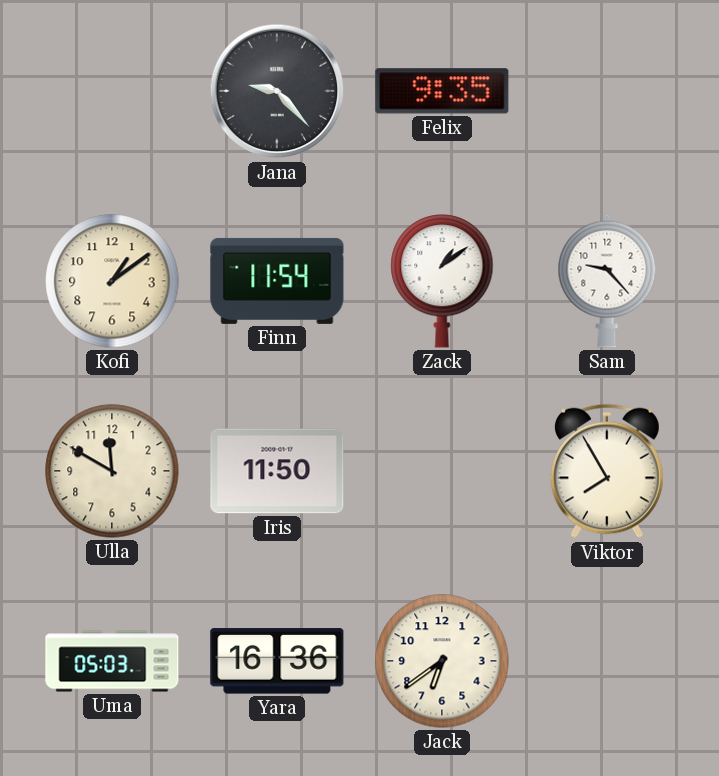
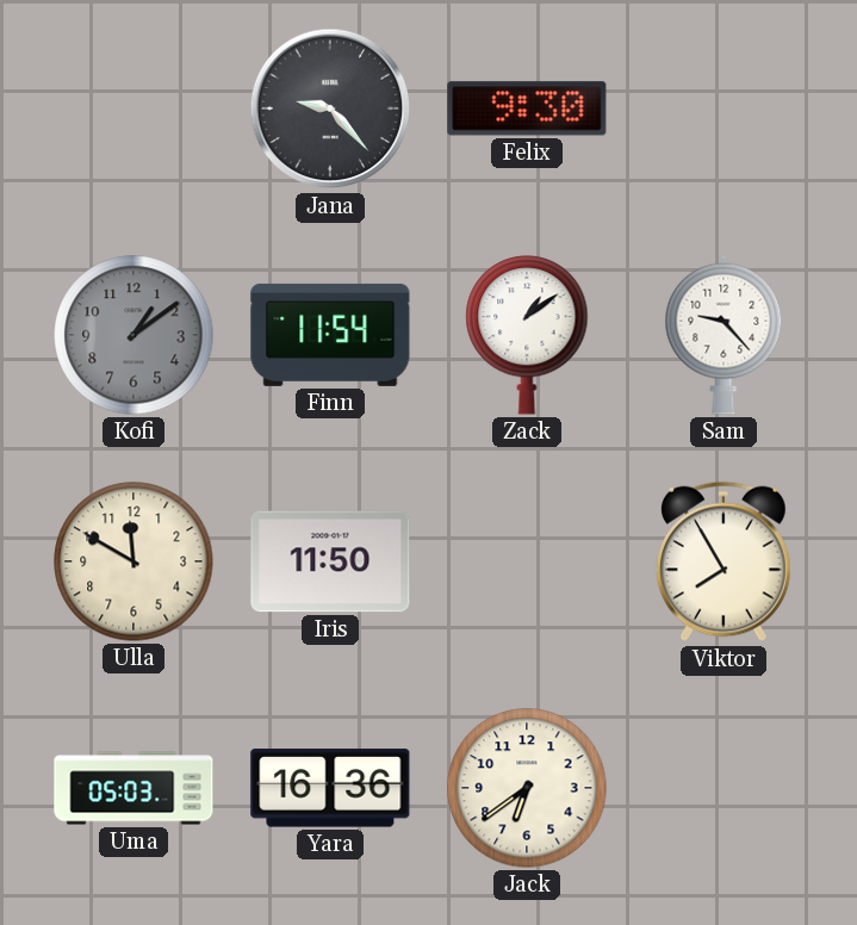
Felix: 9:35 -> 9:30
Kofi dial: cream -> grey
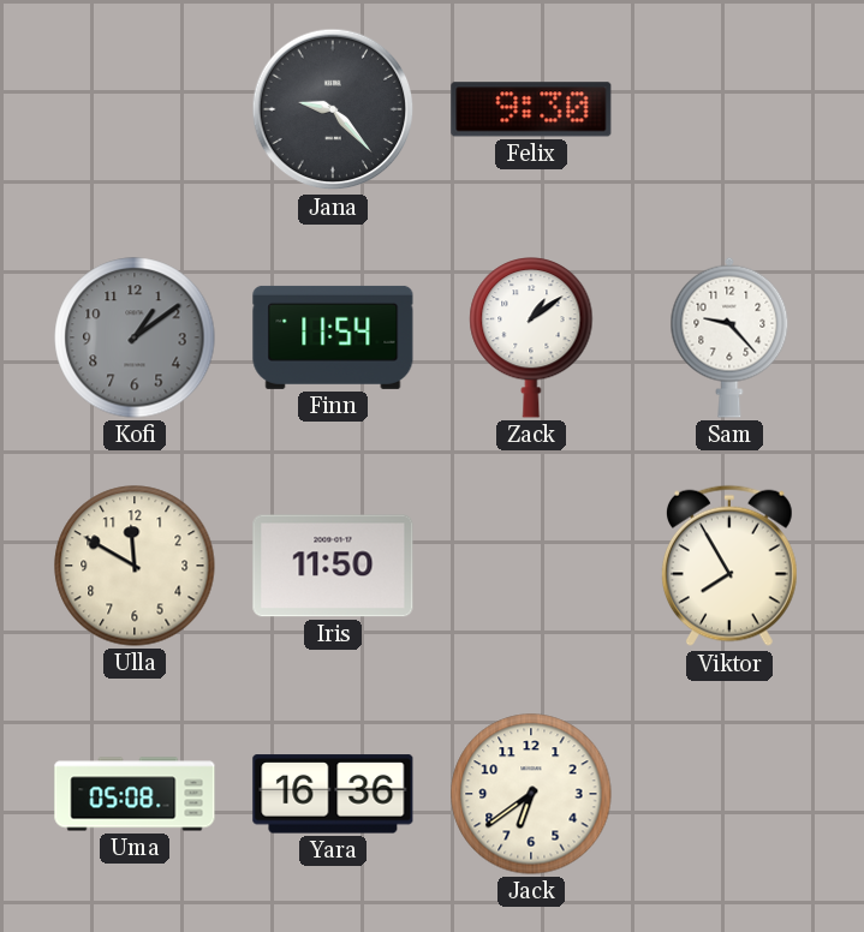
Uma: 05:03 -> 05:08
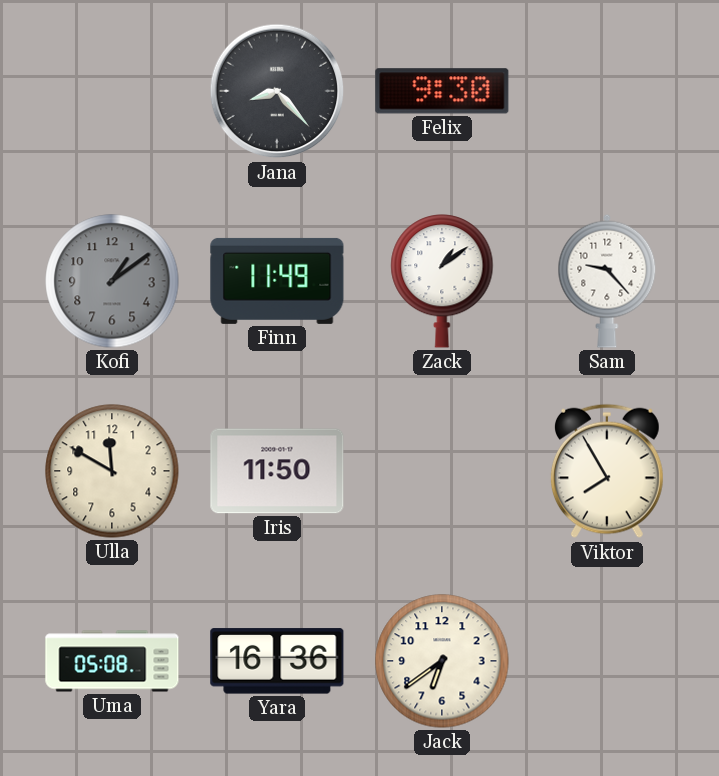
Jana: 9:23 -> 8:23
Finn: 11:54 -> 11:49
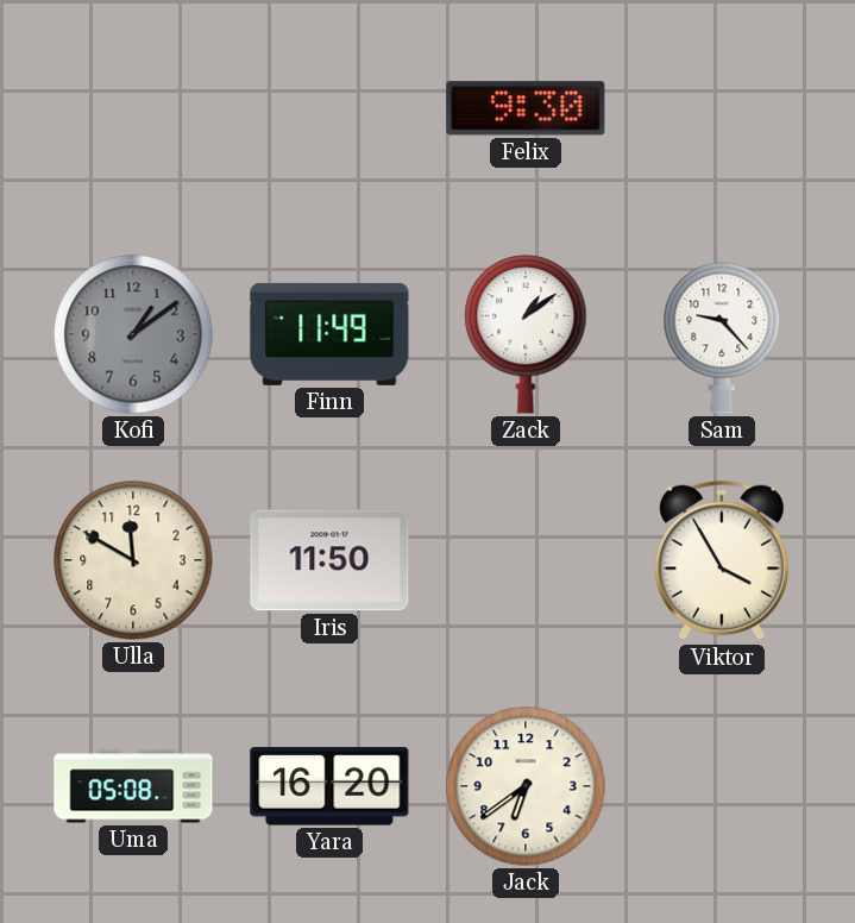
Jana: 8:23 -> none
Viktor: 7:55 -> 3:55
Yara: 16:36 -> 16:20
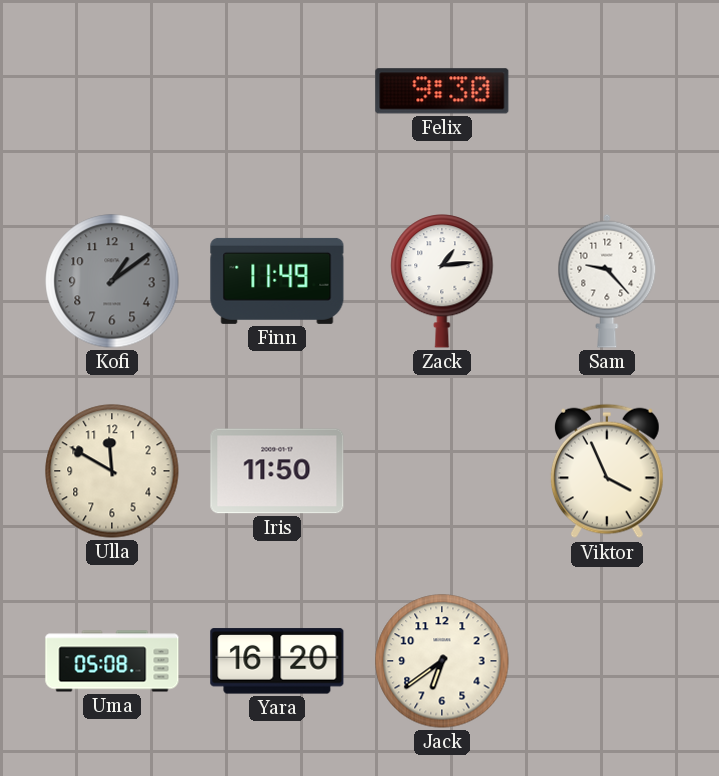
Zack: 1:09 -> 1:14
Viktor: 3:55 -> 3:56
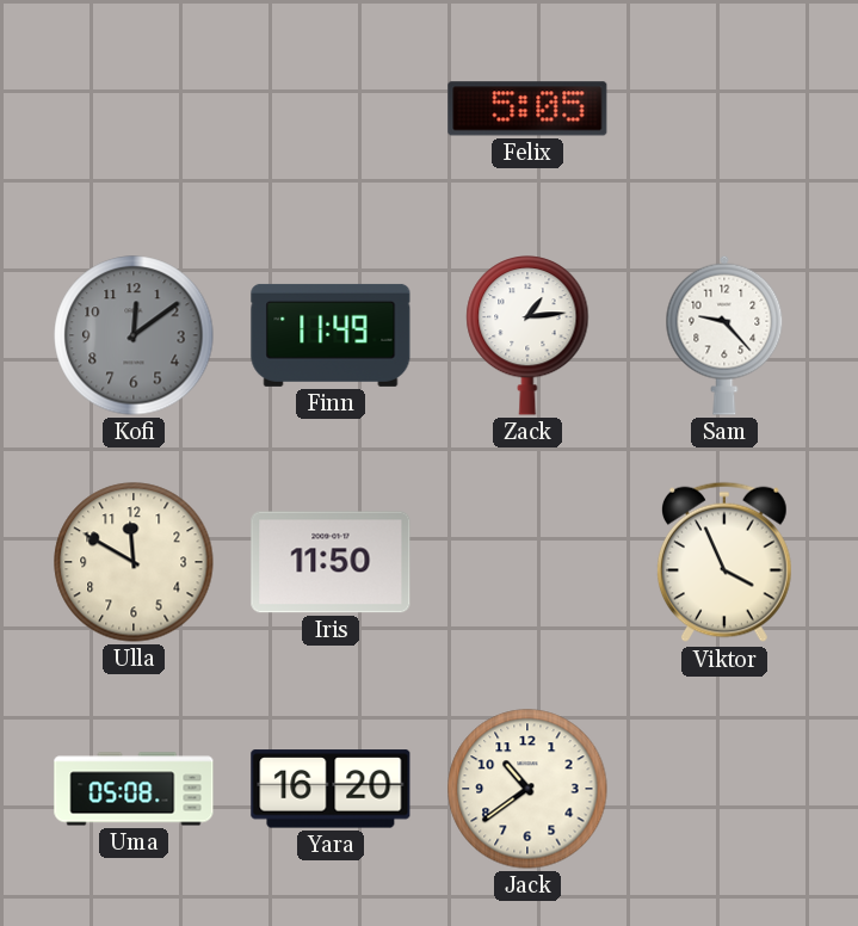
Felix: 9:30 -> 5:05
Kofi: 1:09 -> 12:09
Jack: 6:39 -> 10:39
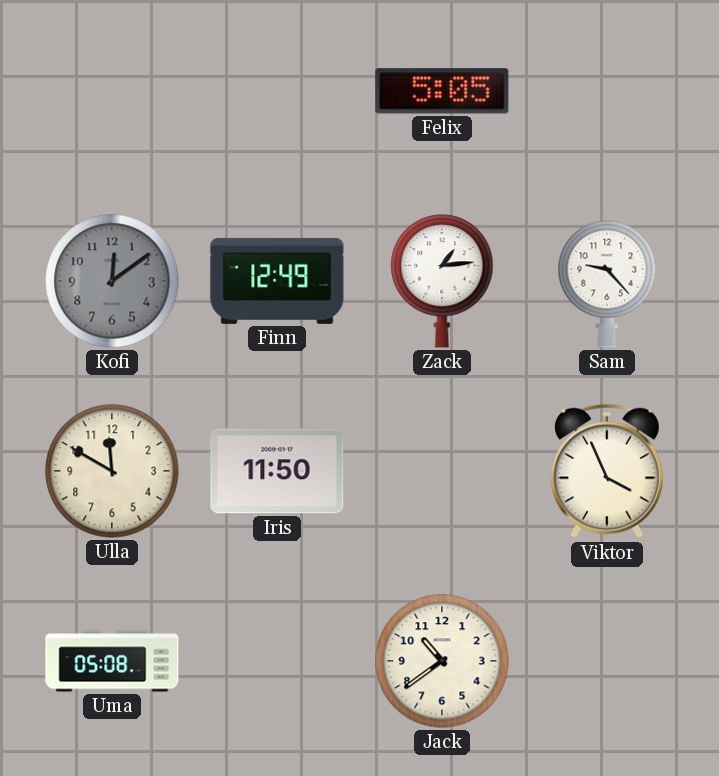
Finn: 11:49 -> 12:49
Yara: 16:20 -> none
